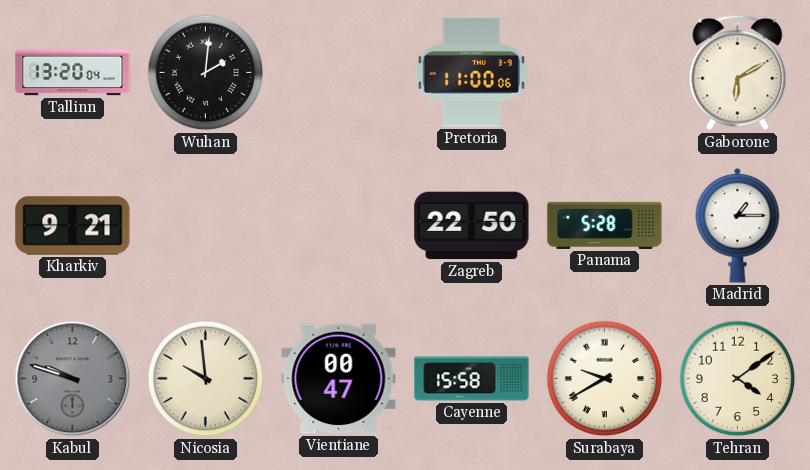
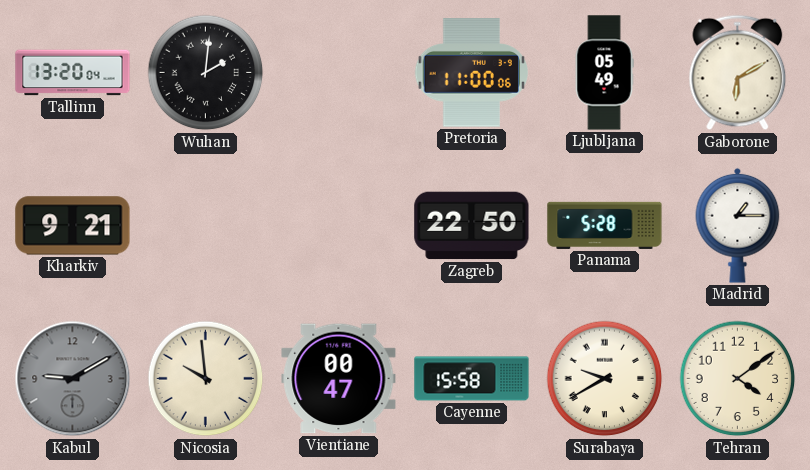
Ljubljana: none -> 05:49
Kabul: 9:48 -> 9:10
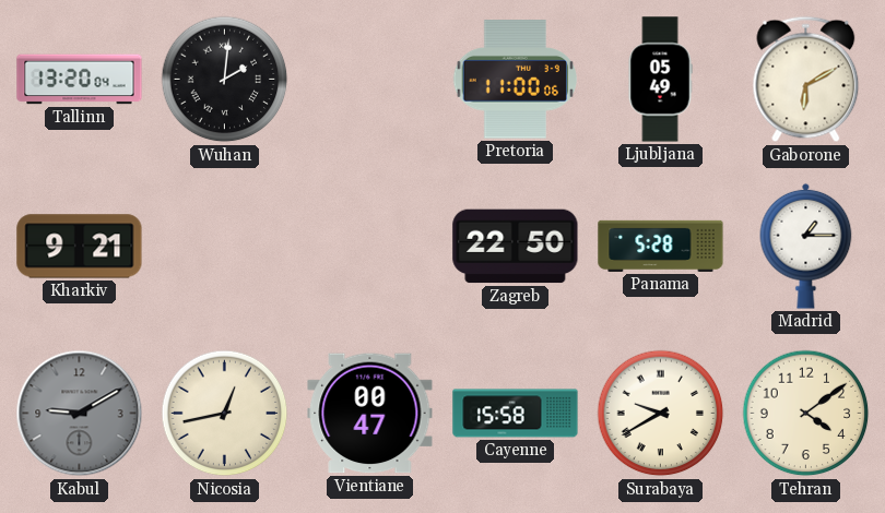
Nicosia: 9:59 -> 12:43
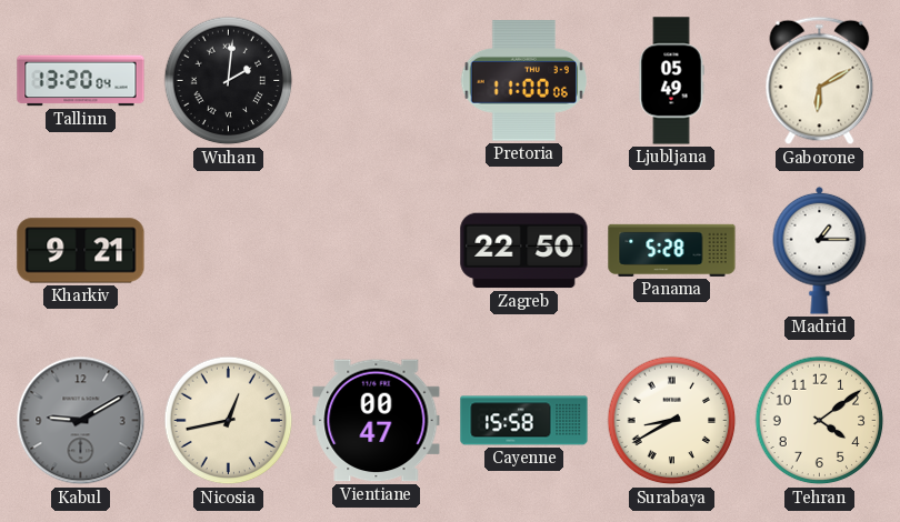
Surabaya: 9:40 -> 8:40
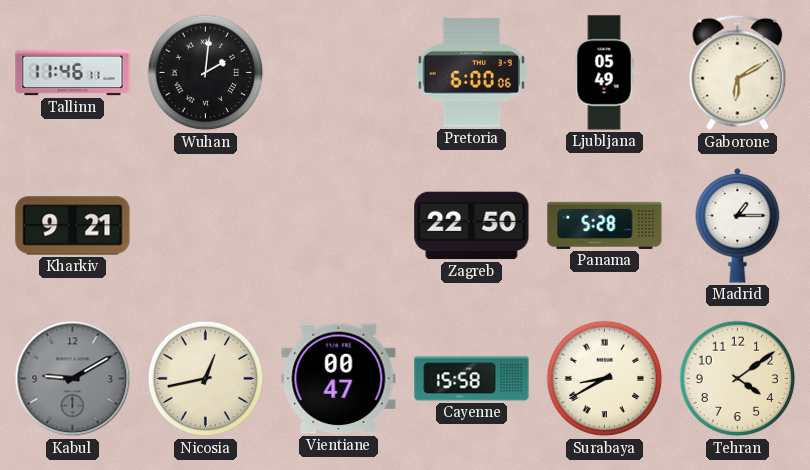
Tallinn: 13:20 -> 11:46
Pretoria: 11:00 -> 6:00
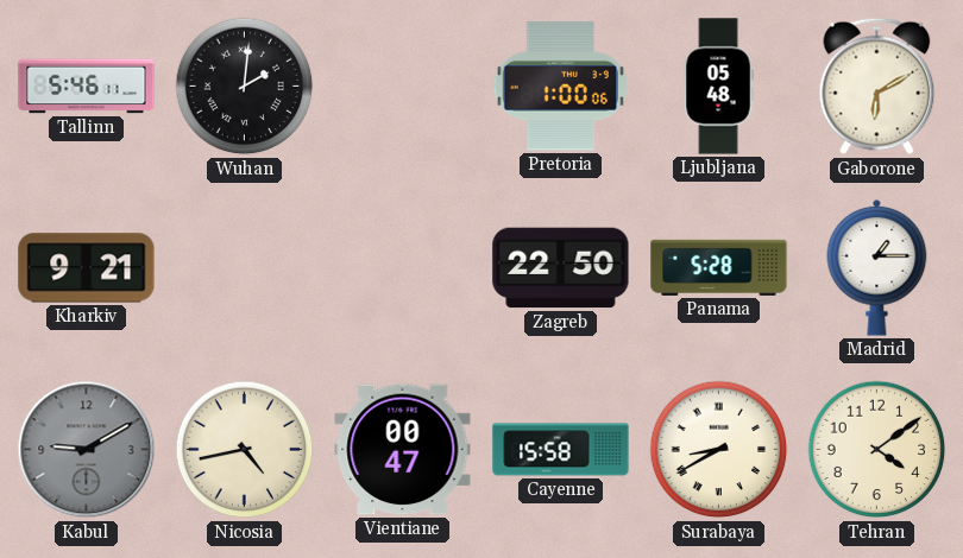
Tallinn: 11:46 -> 5:46
Pretoria: 6:00 -> 1:00
Ljubljana: 05:49 -> 05:48
Nicosia: 12:43 -> 4:43
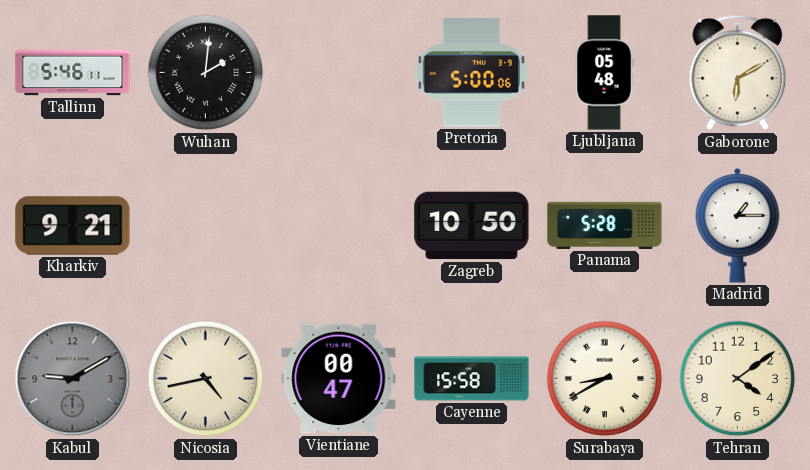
Pretoria: 1:00 -> 5:00
Zagreb: 22:50 -> 10:50
